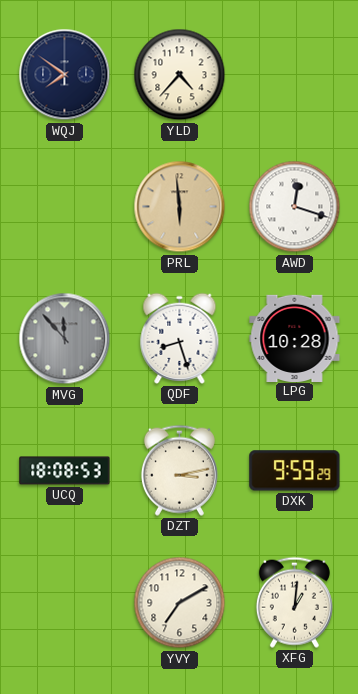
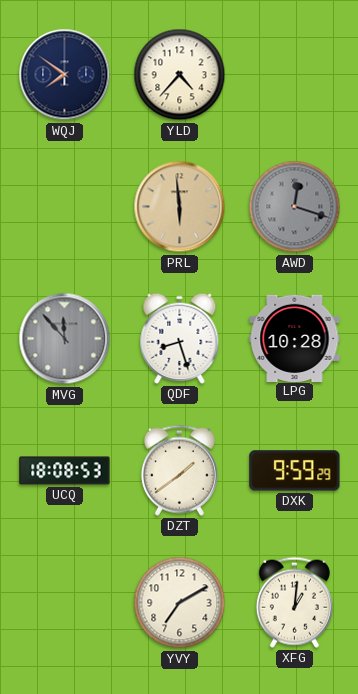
AWD dial: white -> grey
DZT: 3:13 -> 1:39
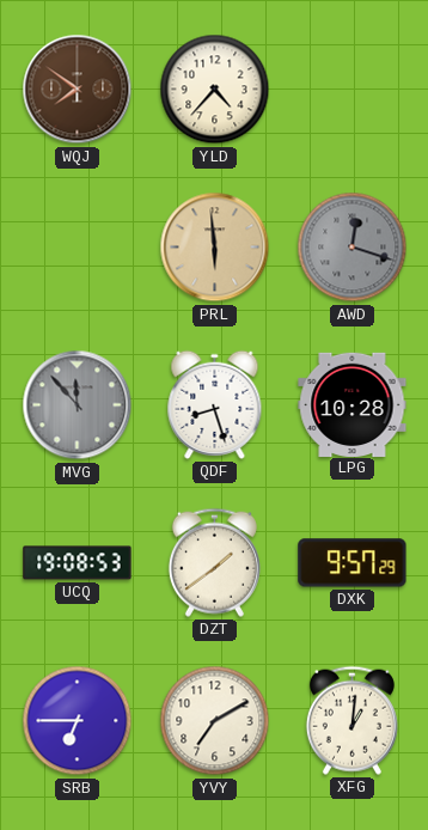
WQJ dial: navy -> brown
UCQ: 18:08 -> 19:08
DXK: 9:59 -> 9:57
SRB: none -> 6:45
